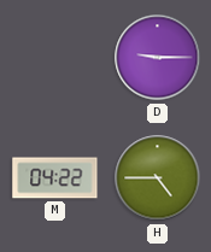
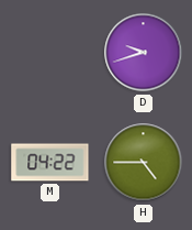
D: 9:15 -> 9:42
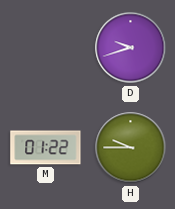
M: 04:22 -> 01:22
H: 4:45 -> 9:45
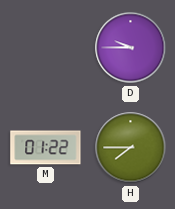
D: 9:42 -> 9:45
H: 9:45 -> 7:45
